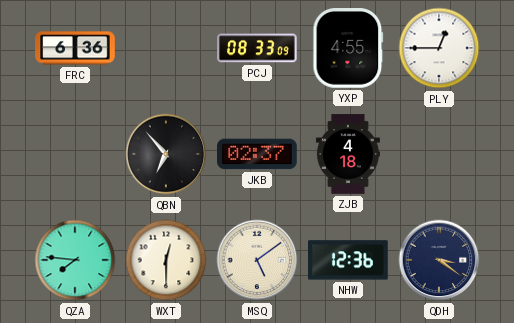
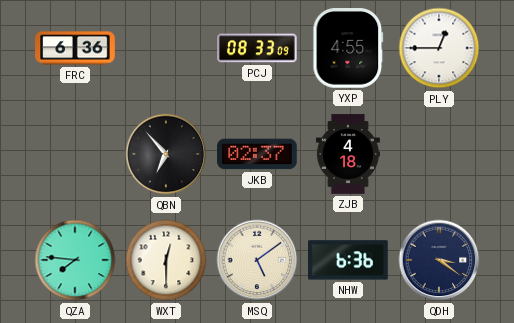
NHW: 12:36 -> 6:36
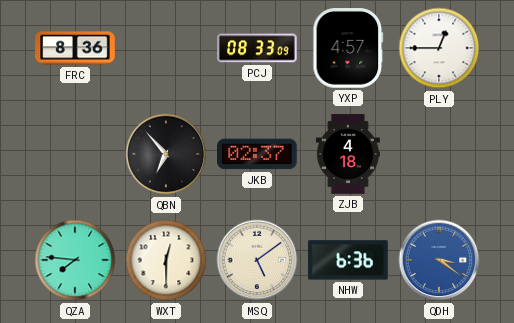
FRC: 6:36 -> 8:36
YXP: 4:55 -> 4:57
QDH dial: navy -> blue
